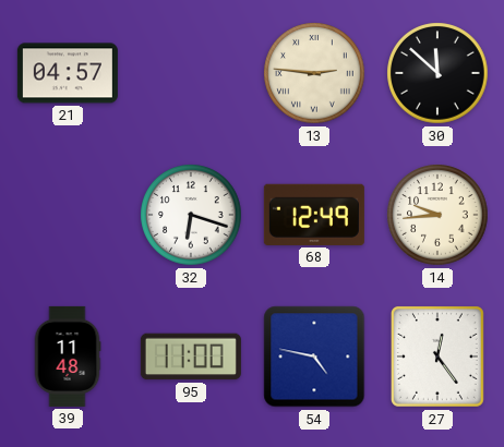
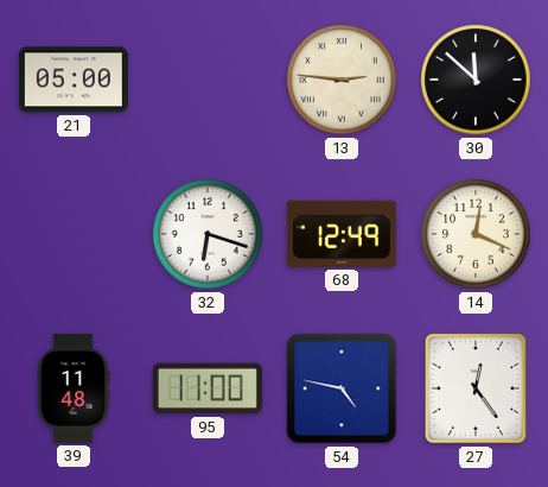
21: 04:57 -> 05:00
14: 9:44 -> 12:19
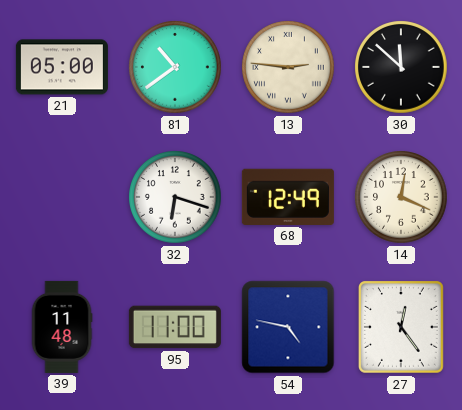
81: none -> 10:39
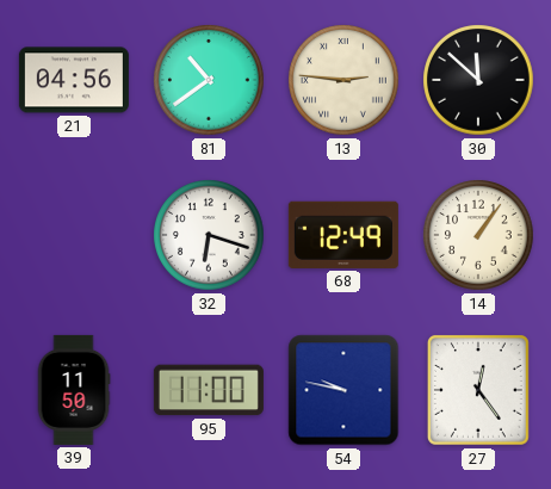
21: 05:00 -> 04:56
14: 12:19 -> 1:06
39: 11:48 -> 11:50
54: 4:47 -> 9:47
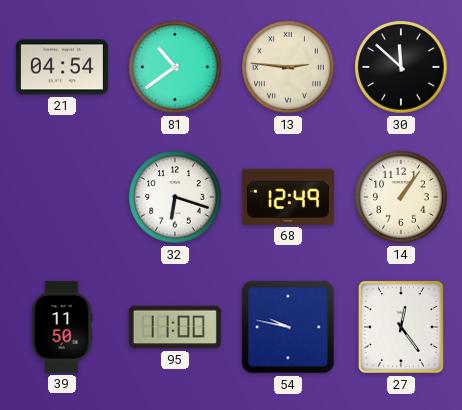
21: 04:56 -> 04:54
